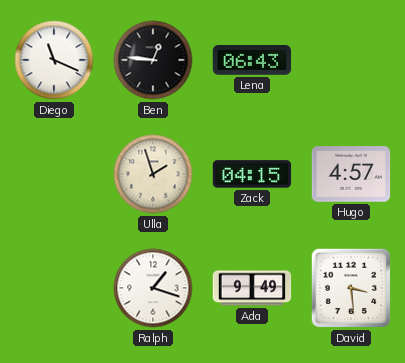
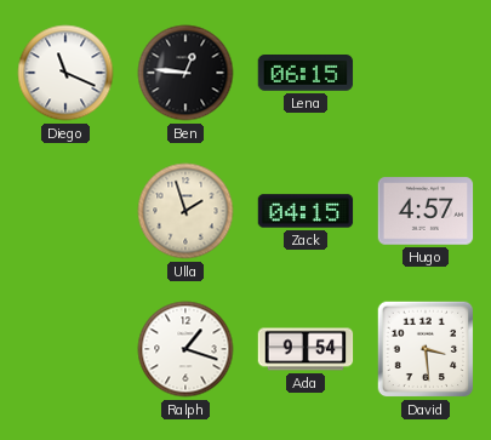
Lena: 06:43 -> 06:15
Ada: 9:49 -> 9:54
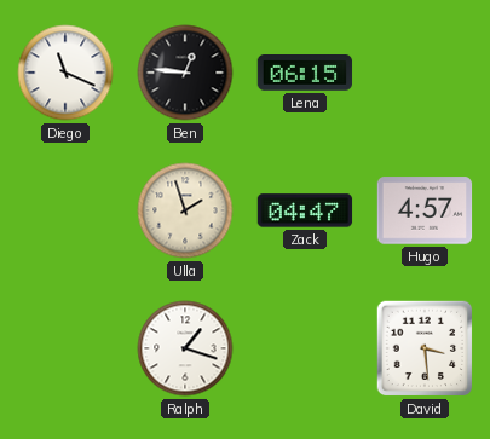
Zack: 04:15 -> 04:47
Ada: 9:54 -> none
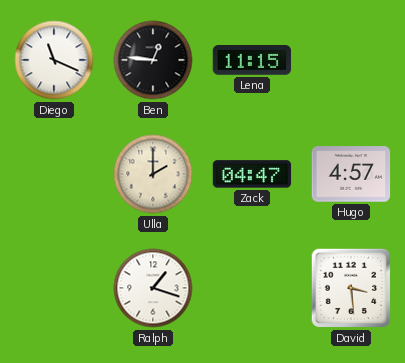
Lena: 06:15 -> 11:15
Ulla: 1:57 -> 2:00
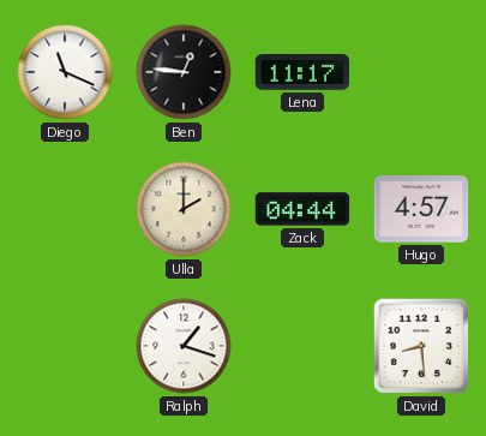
Lena: 11:15 -> 11:17
Zack: 04:47 -> 04:44
David: 3:29 -> 8:29
